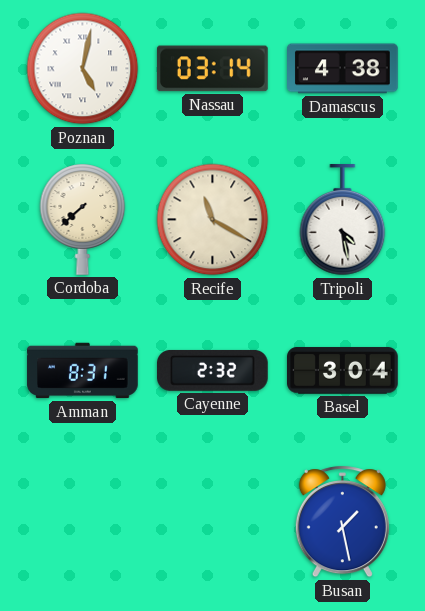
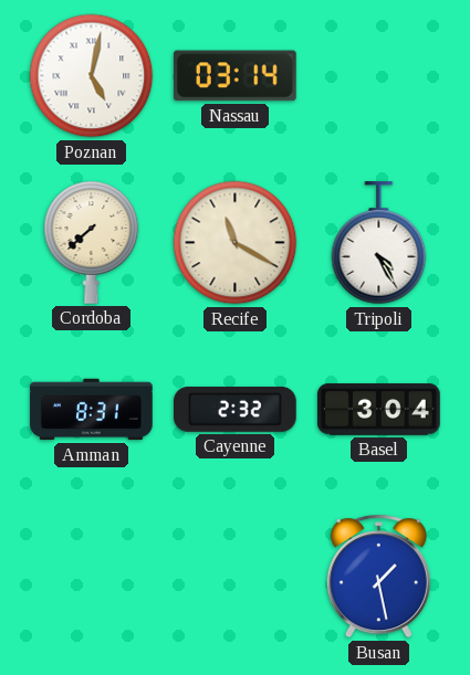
Damascus: 4:38 -> none
Tripoli: 4:28 -> 4:25
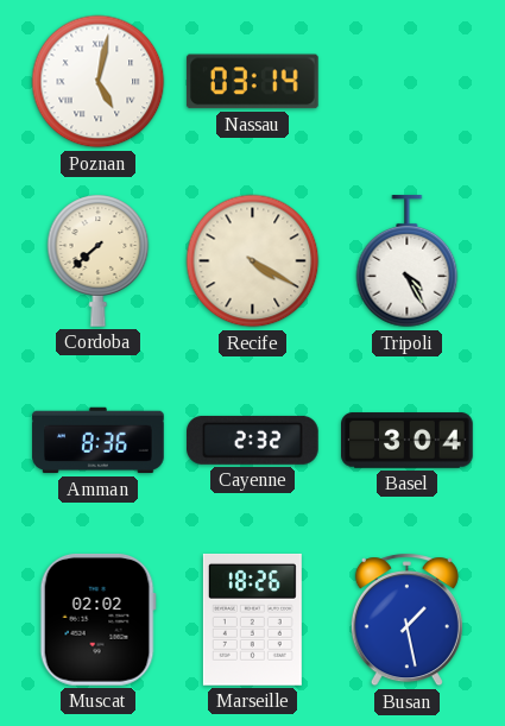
Recife: 11:20 -> 4:20
Amman: 8:31 -> 8:36
Muscat: none -> 02:02
Marseille: none -> 18:26
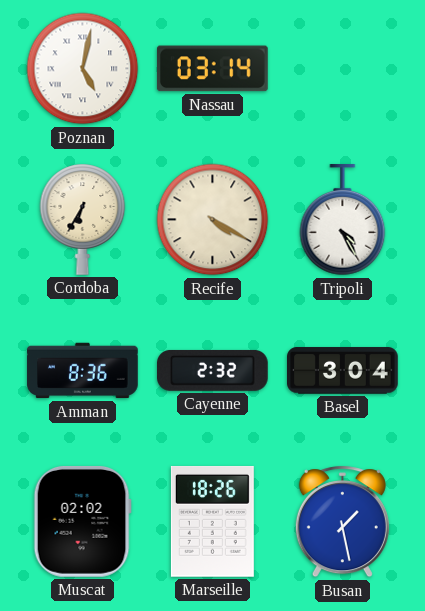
Cordoba: 7:38 -> 6:35
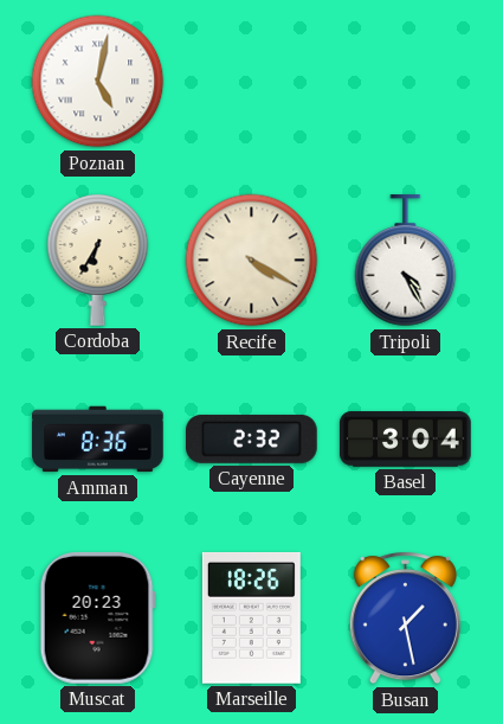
Nassau: 03:14 -> none
Muscat: 02:02 -> 20:23
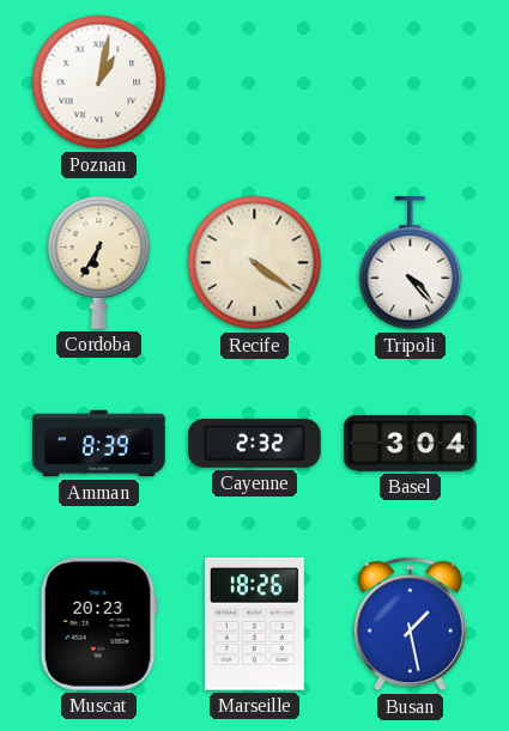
Poznan: 5:02 -> 1:02
Recife: 4:20 -> 4:21
Tripoli: 4:25 -> 4:23
Amman: 8:36 -> 8:39
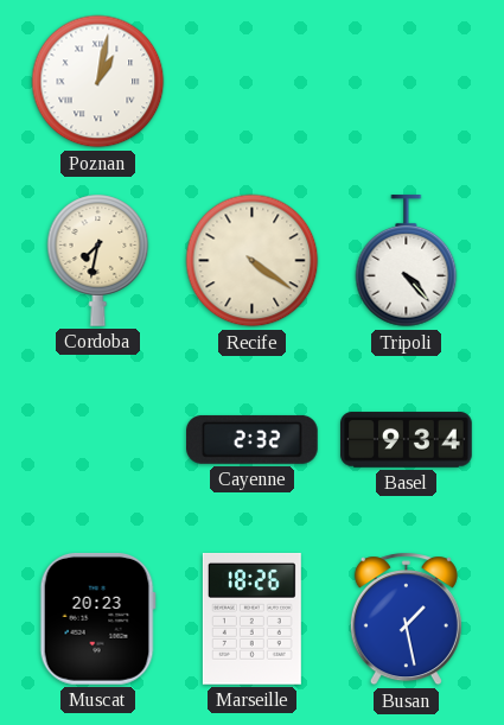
Cordoba: 6:35 -> 7:32
Amman: 8:39 -> none
Basel: 3:04 -> 9:34
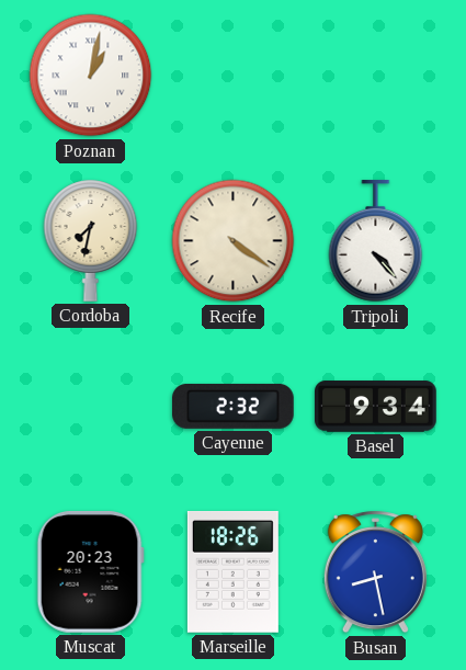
Busan: 1:28 -> 8:28
